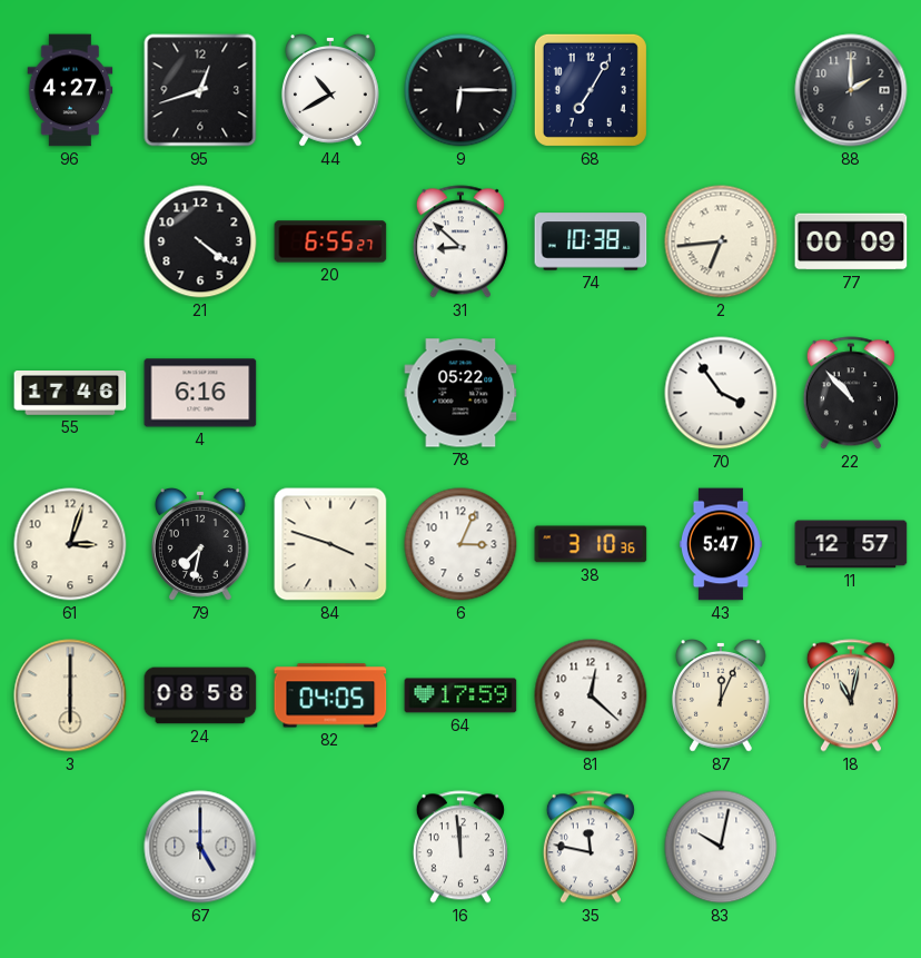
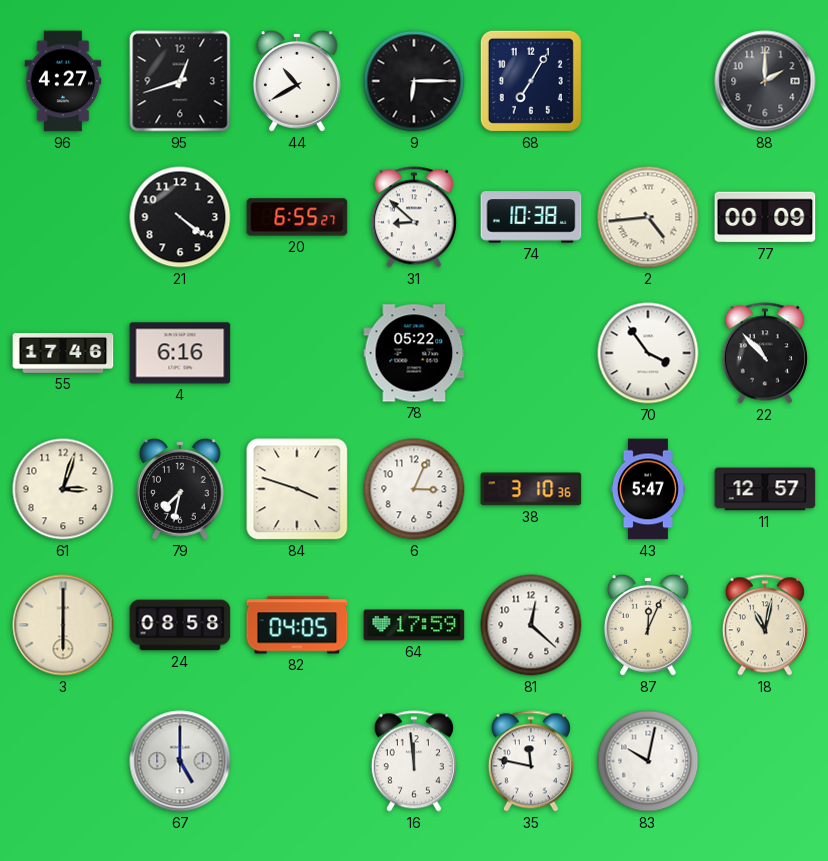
2: 6:44 -> 4:44
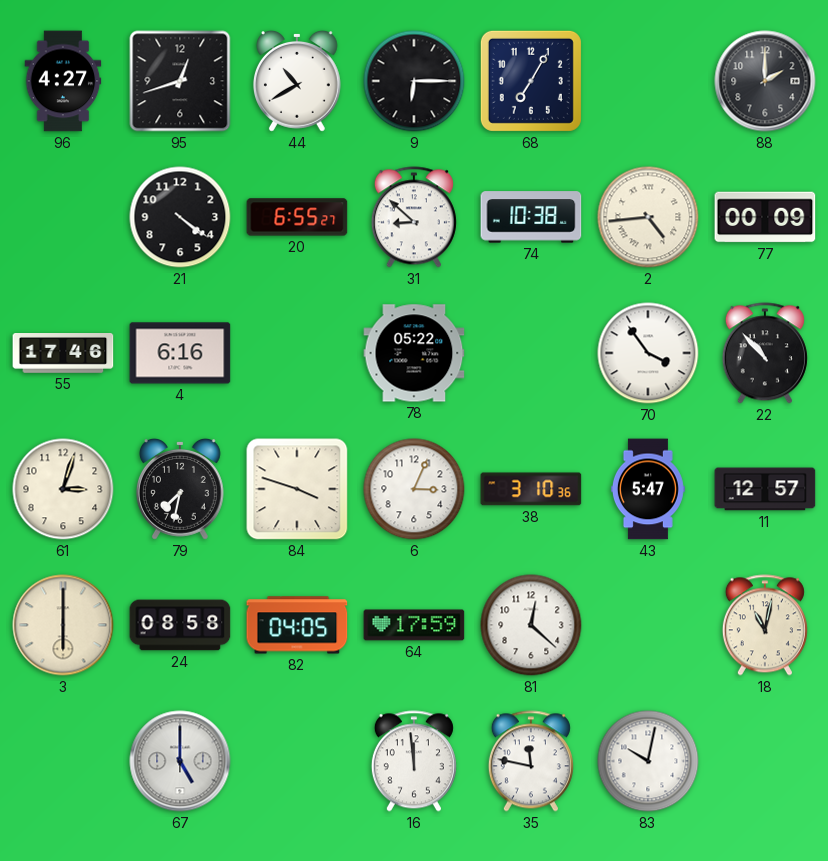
87: 12:04 -> none
